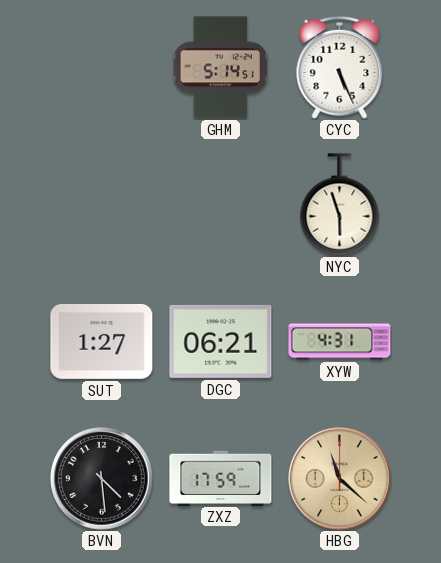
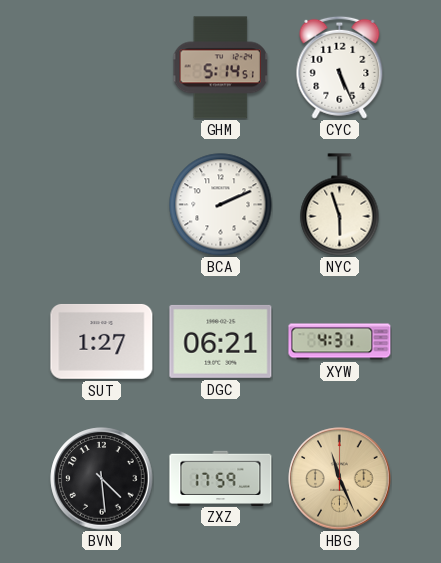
BCA: none -> 2:11
HBG: 11:22 -> 11:26
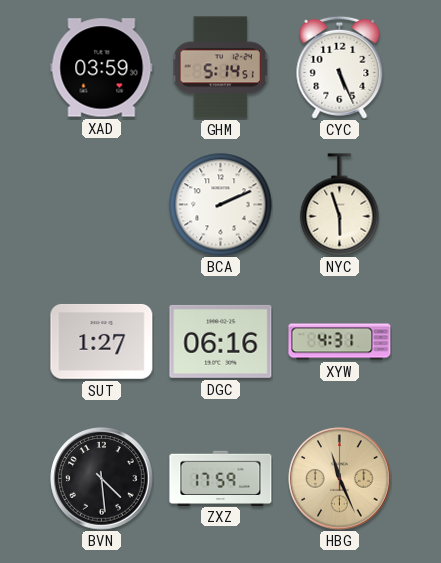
XAD: none -> 03:59
DGC: 06:21 -> 06:16
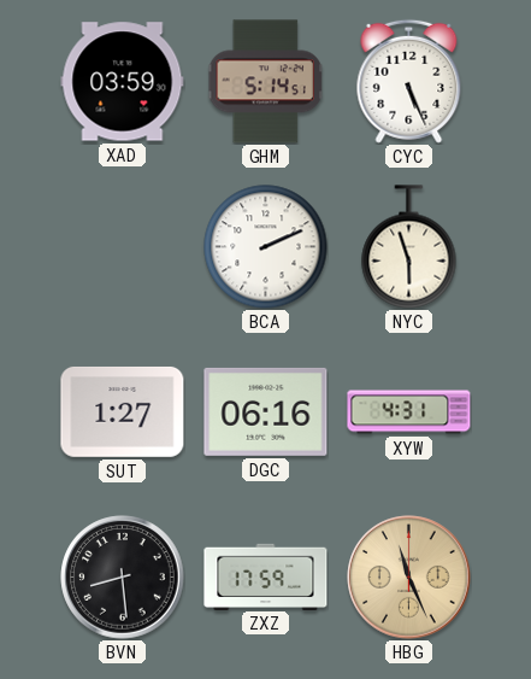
BVN: 4:29 -> 8:29
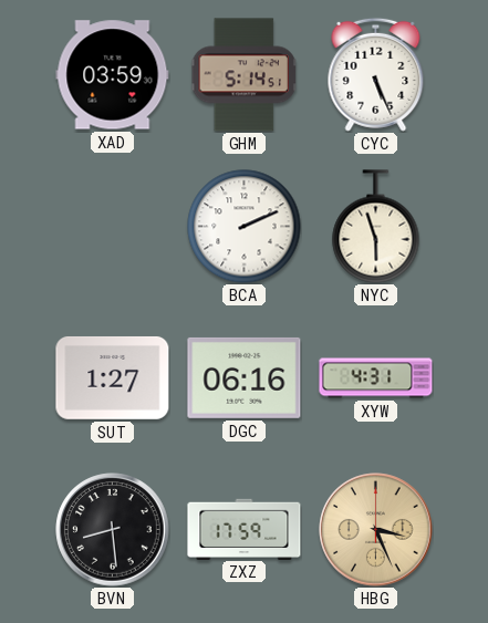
HBG: 11:26 -> 3:26
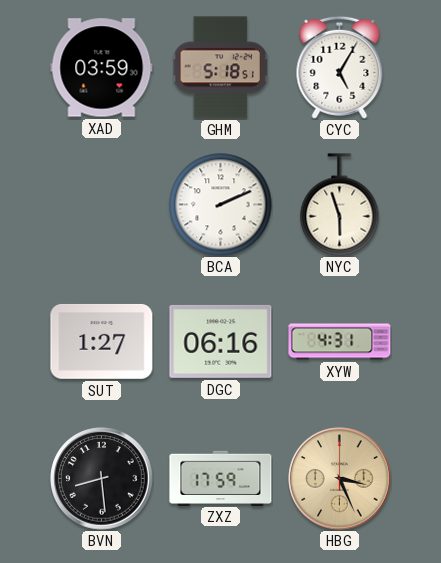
GHM: 5:14 -> 5:18
CYC: 5:26 -> 5:05
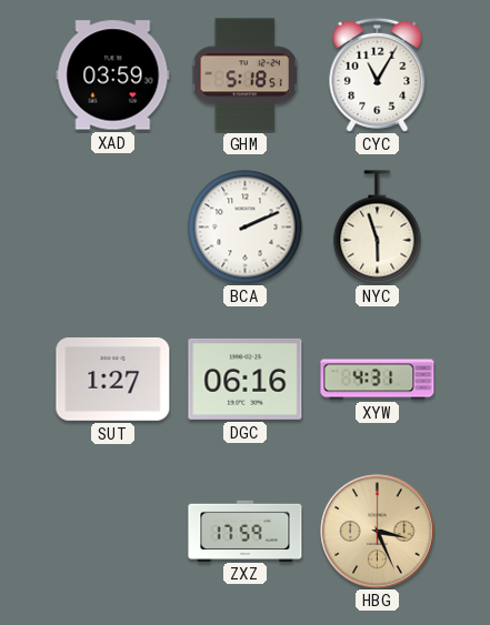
CYC: 5:05 -> 11:05
BVN: 8:29 -> none
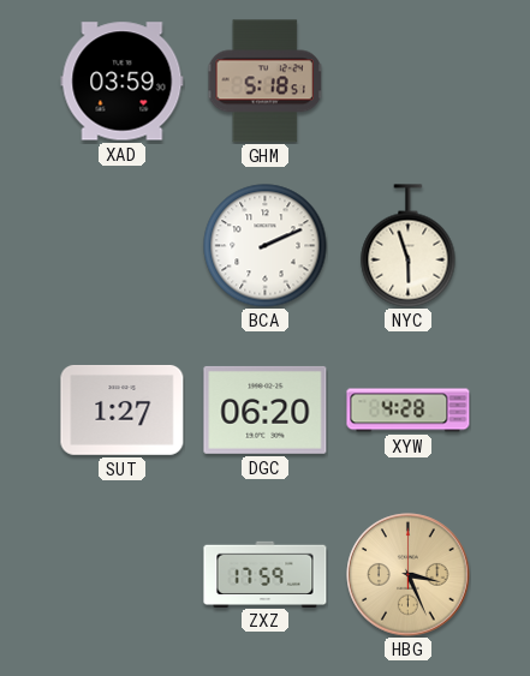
CYC: 11:05 -> none
DGC: 06:16 -> 06:20
XYW: 4:31 -> 4:28
